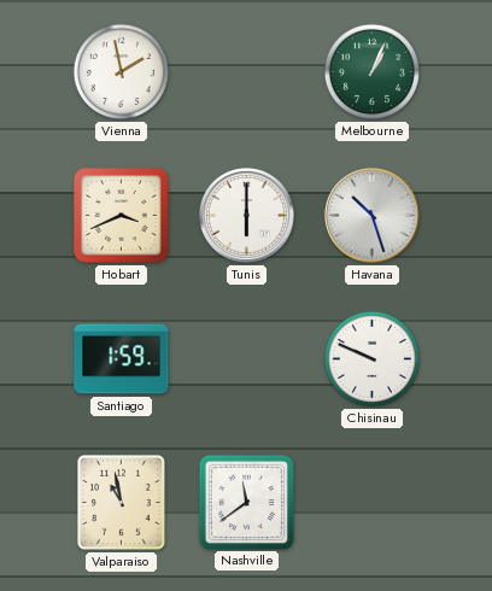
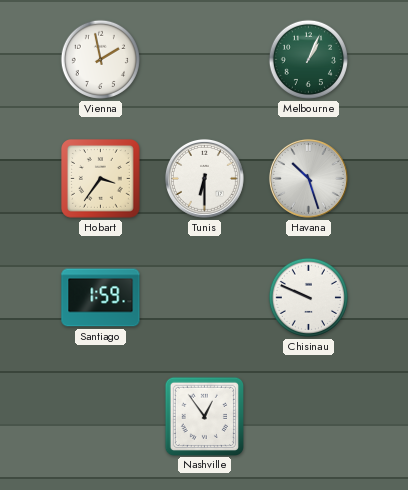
Hobart: 3:41 -> 3:36
Tunis: 6:00 -> 6:30
Valparaiso: 10:58 -> none
Nashville: 11:39 -> 12:54
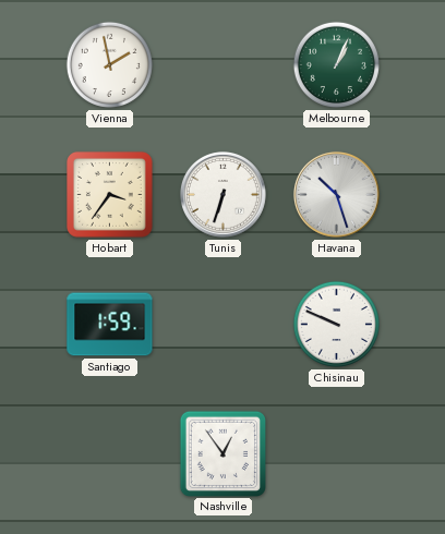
Tunis: 6:30 -> 6:33
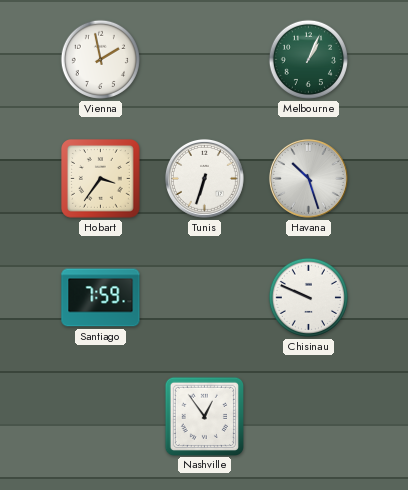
Santiago: 1:59 -> 7:59
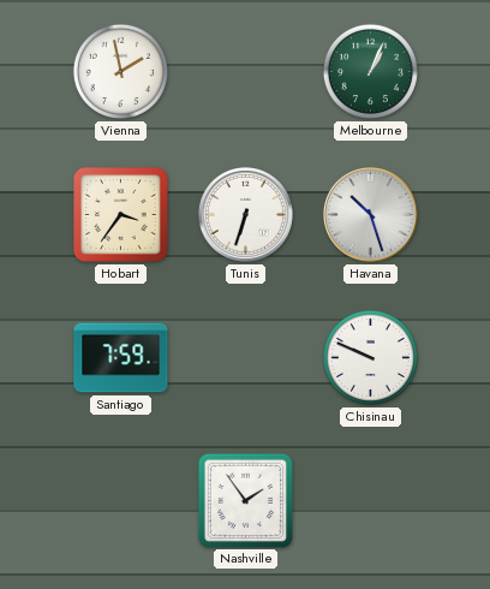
Nashville: 12:54 -> 1:54
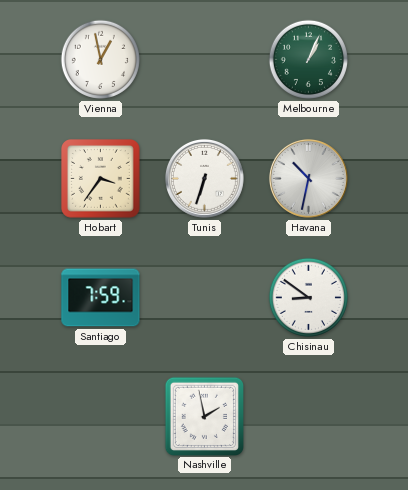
Vienna: 1:58 -> 12:58
Havana: 10:27 -> 10:32
Chisinau: 9:49 -> 8:51
Nashville: 1:54 -> 1:58
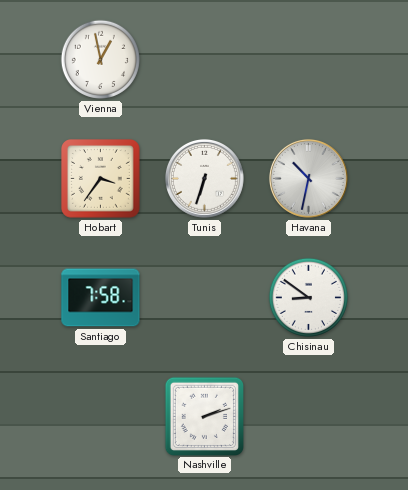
Melbourne: 1:04 -> none
Santiago: 7:59 -> 7:58
Nashville: 1:58 -> 2:12
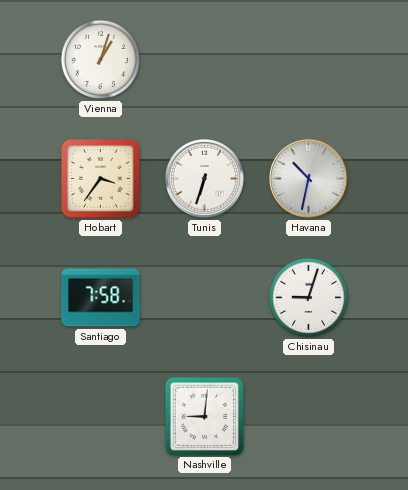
Vienna: 12:58 -> 1:03
Chisinau: 8:51 -> 9:03
Nashville: 2:12 -> 9:01
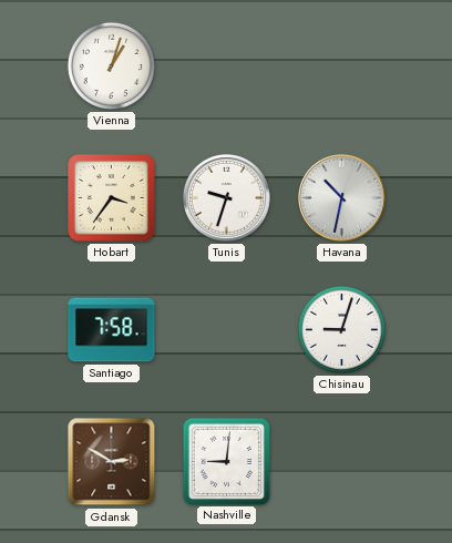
Tunis: 6:33 -> 9:33
Gdansk: none -> 2:50
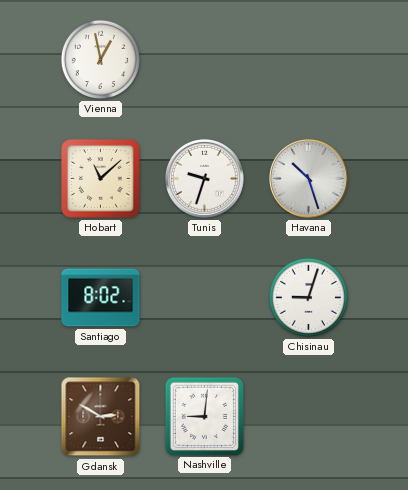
Vienna: 1:03 -> 12:58
Hobart: 3:36 -> 11:08
Havana: 10:32 -> 10:27
Santiago: 7:58 -> 8:02
